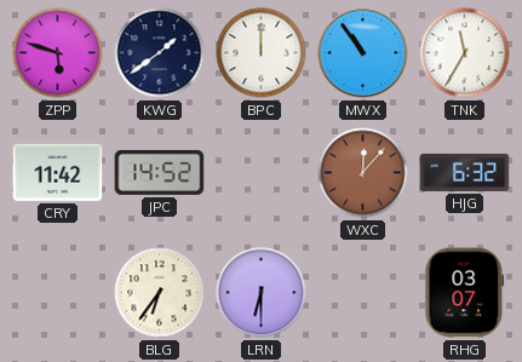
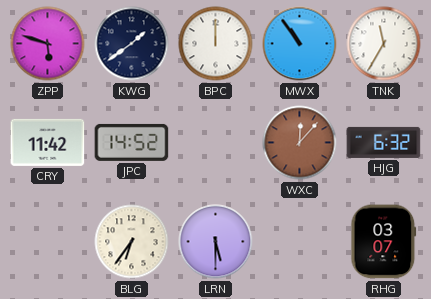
LRN: 6:30 -> 5:30
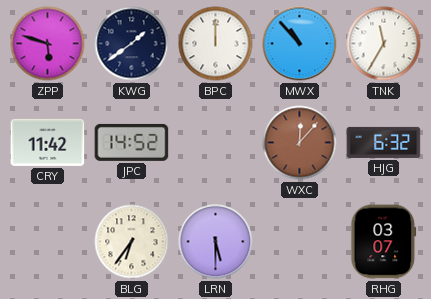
MWX: 10:54 -> 10:53
